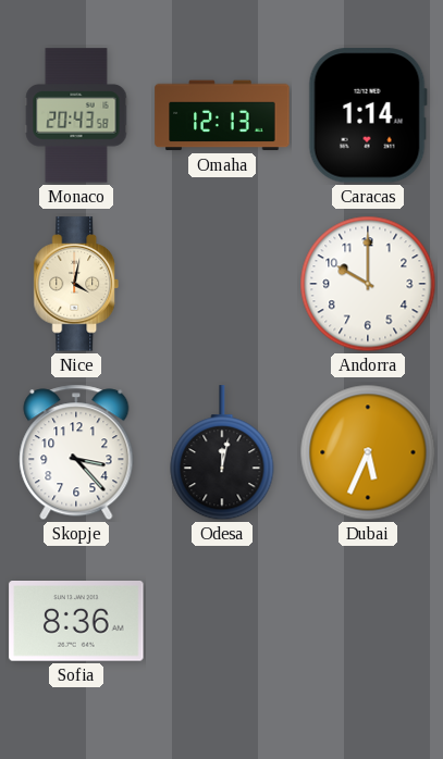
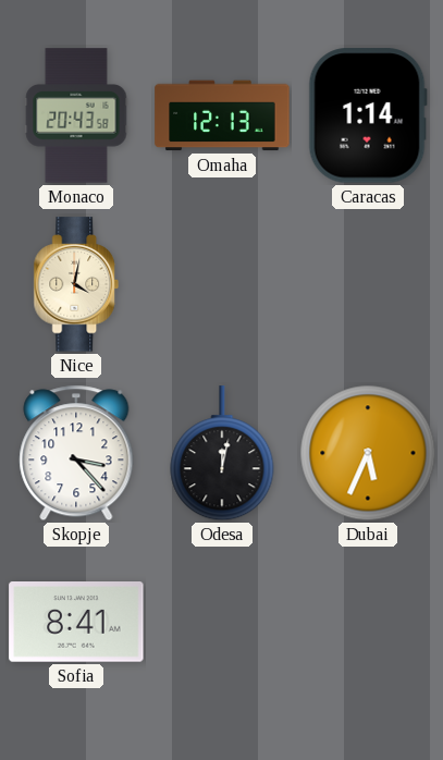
Andorra: 10:00 -> none
Sofia: 8:36 -> 8:41
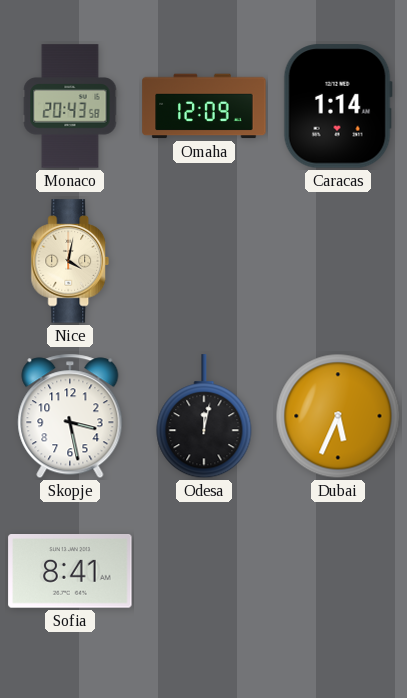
Omaha: 12:13 -> 12:09
Skopje: 3:23 -> 3:28
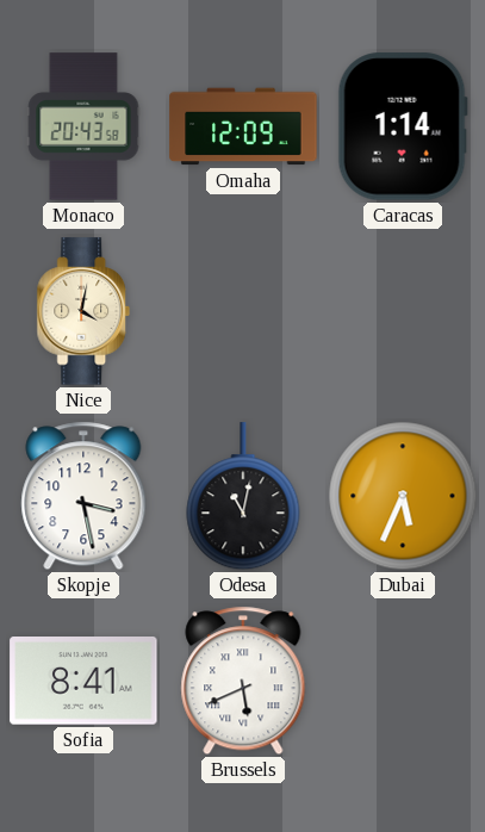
Odesa: 12:02 -> 11:02
Brussels: none -> 5:41
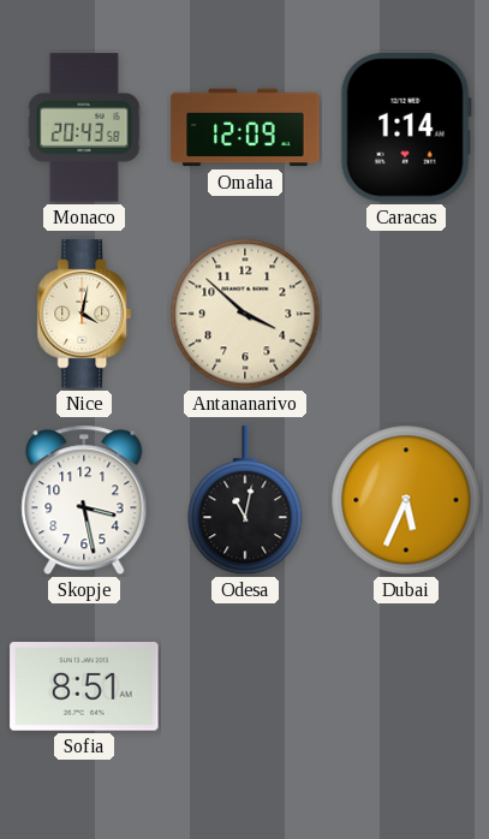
Antananarivo: none -> 3:52
Sofia: 8:41 -> 8:51
Brussels: 5:41 -> none
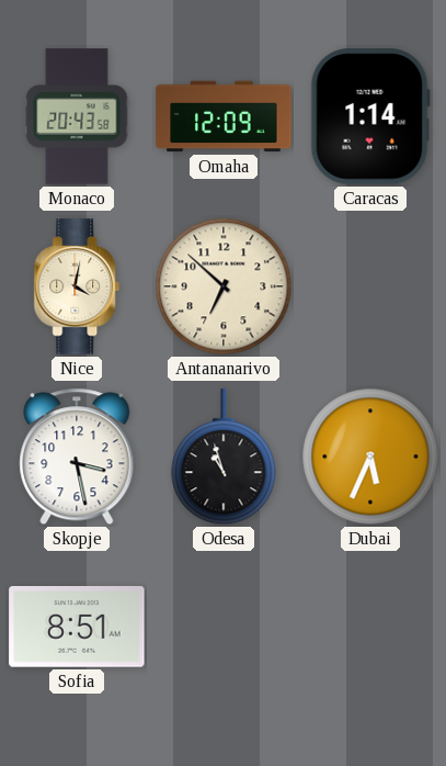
Antananarivo: 3:52 -> 6:52
Odesa: 11:02 -> 10:57
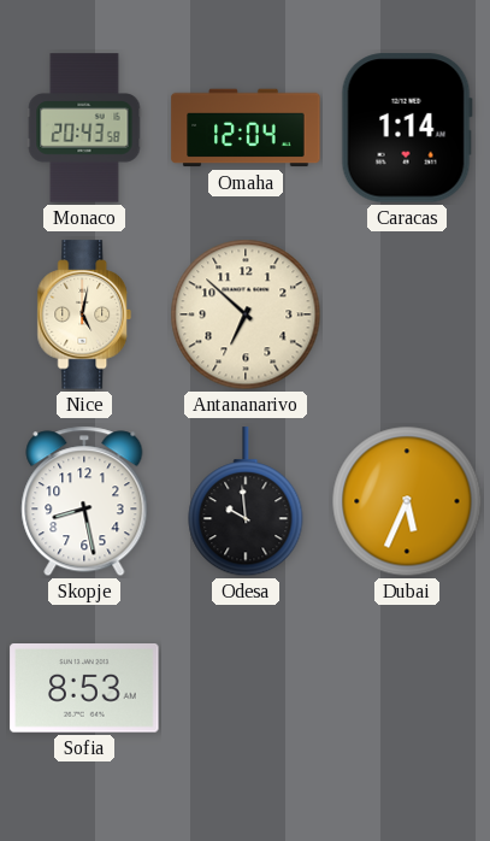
Omaha: 12:09 -> 12:04
Nice: 4:02 -> 5:02
Skopje: 3:28 -> 8:28
Odesa: 10:57 -> 9:59
Sofia: 8:51 -> 8:53
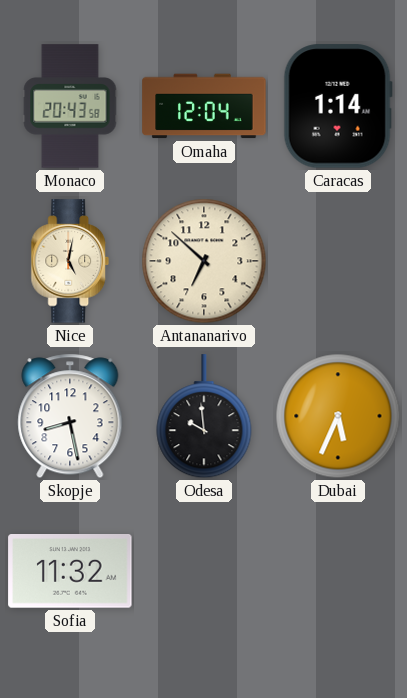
Sofia: 8:53 -> 11:32
